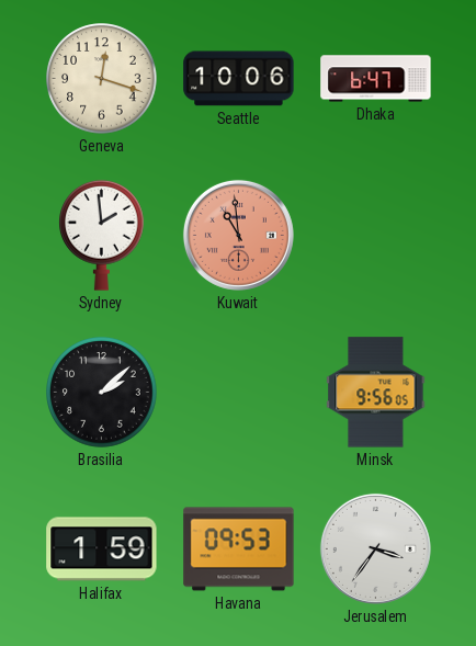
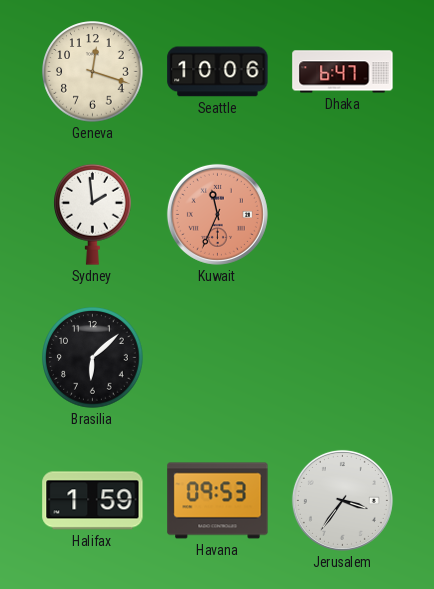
Kuwait: 10:59 -> 11:34
Brasilia: 2:08 -> 6:08
Minsk: 9:56 -> none
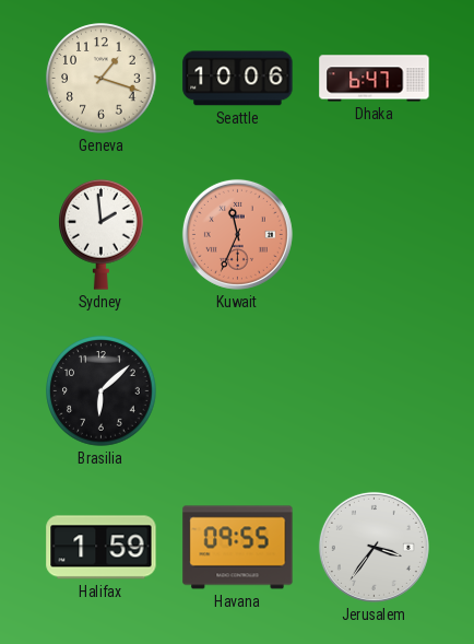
Geneva: 12:18 -> 1:18
Havana: 09:53 -> 09:55
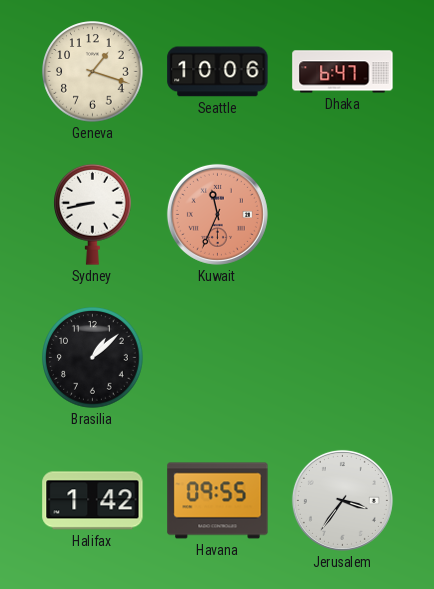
Sydney: 1:59 -> 8:43
Brasilia: 6:08 -> 1:08
Halifax: 1:59 -> 1:42
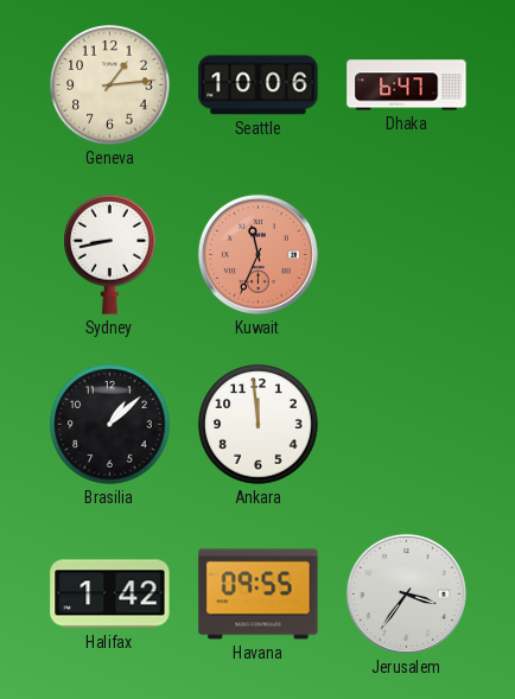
Geneva: 1:18 -> 1:14
Ankara: none -> 11:59
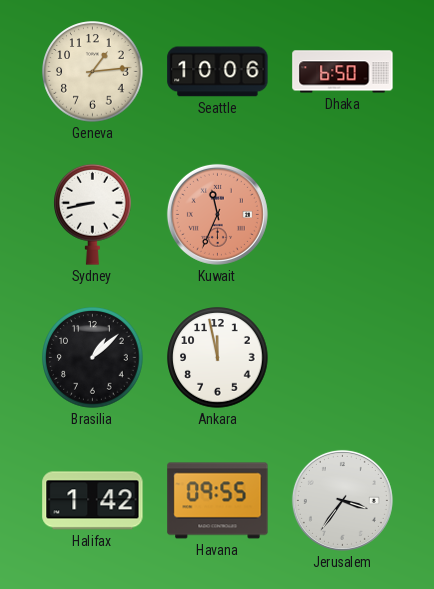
Dhaka: 6:47 -> 6:50
Ankara: 11:59 -> 11:58
